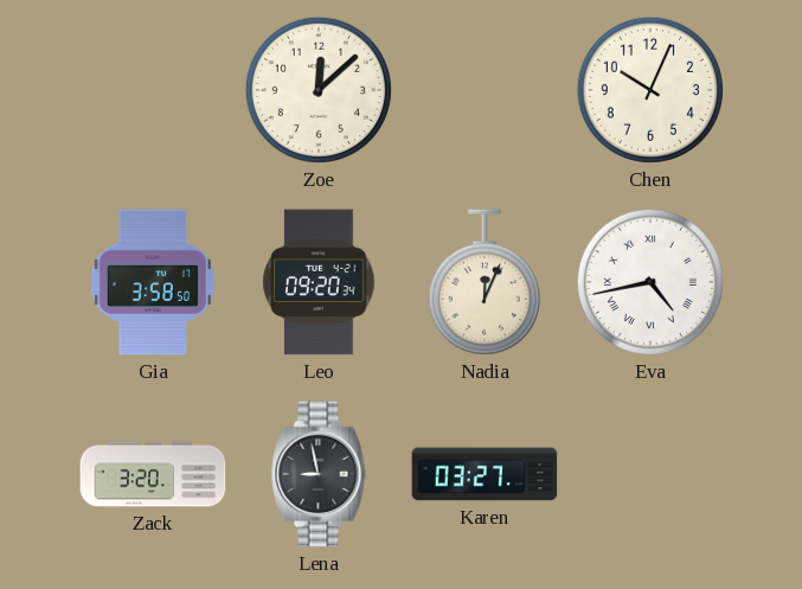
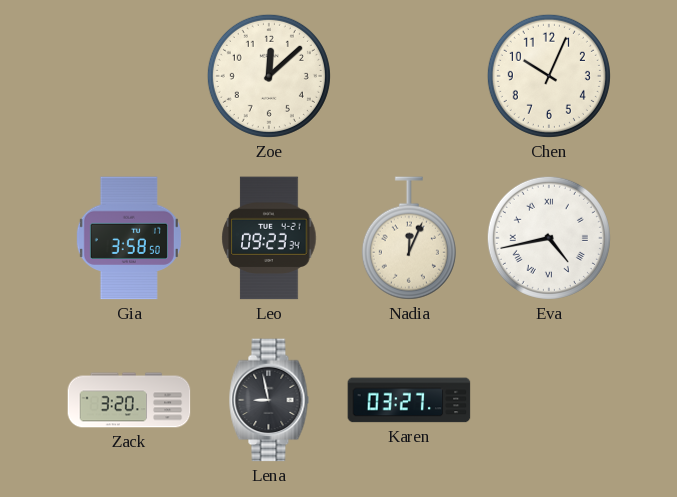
Leo: 09:20 -> 09:23
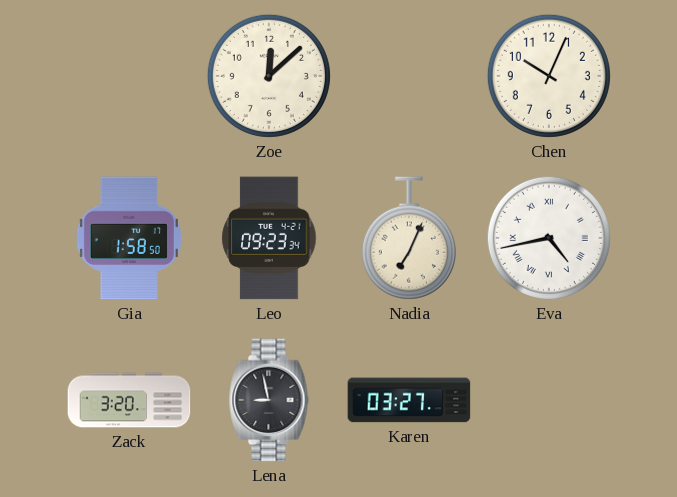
Gia: 3:58 -> 1:58
Nadia: 12:04 -> 7:04
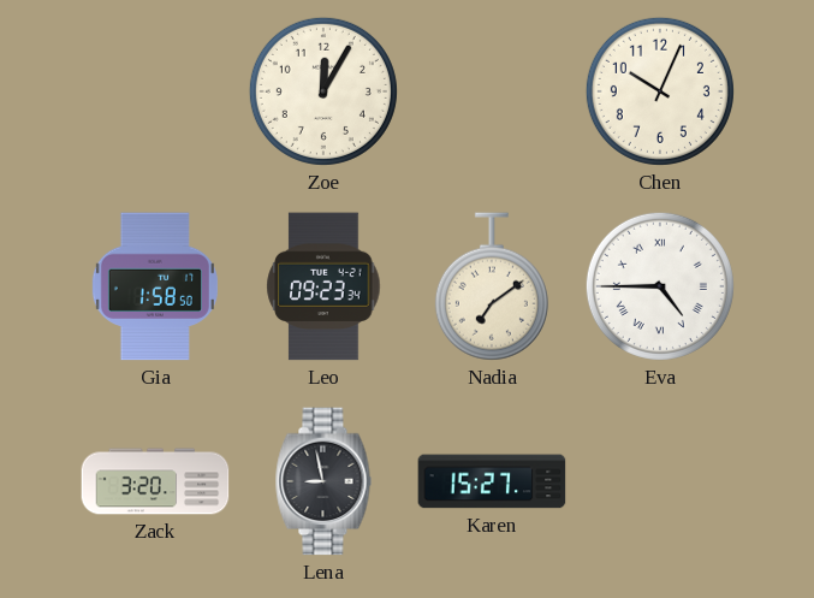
Zoe: 12:08 -> 12:05
Nadia: 7:04 -> 7:09
Eva: 4:43 -> 4:45
Karen: 03:27 -> 15:27
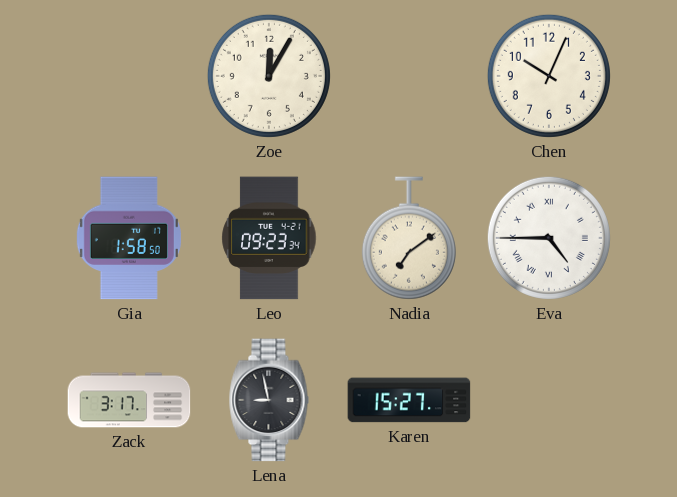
Zack: 3:20 -> 3:17
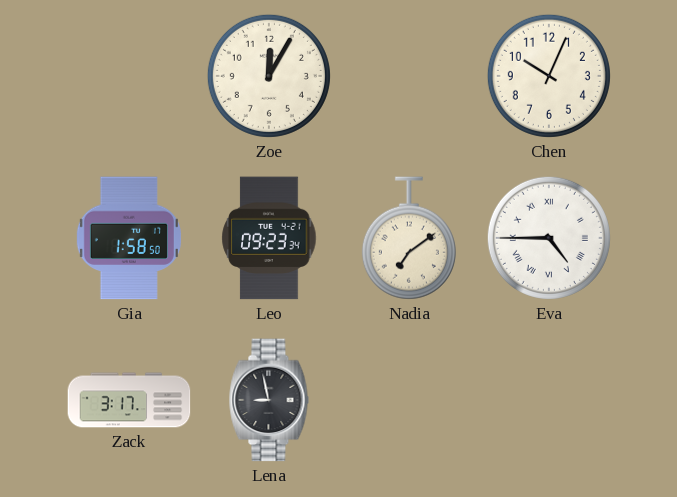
Karen: 15:27 -> none
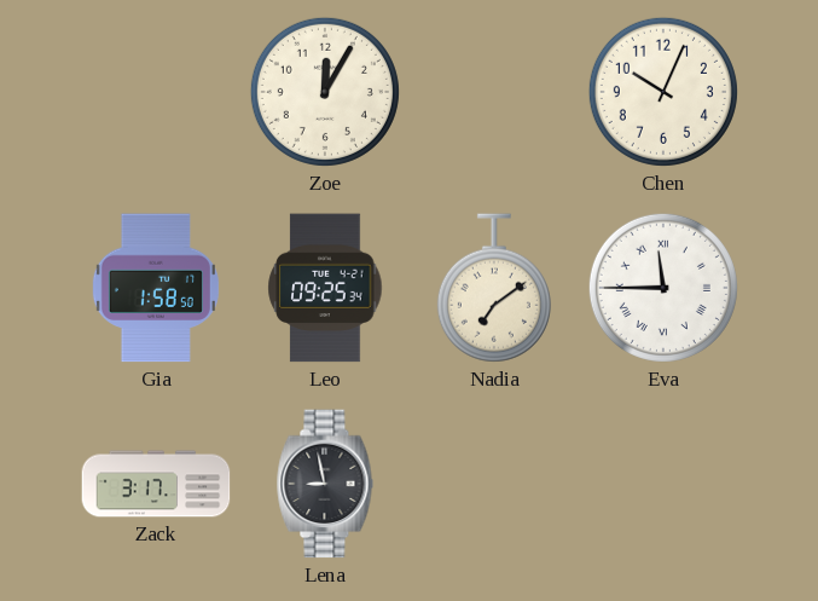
Leo: 09:23 -> 09:25
Eva: 4:45 -> 11:45
